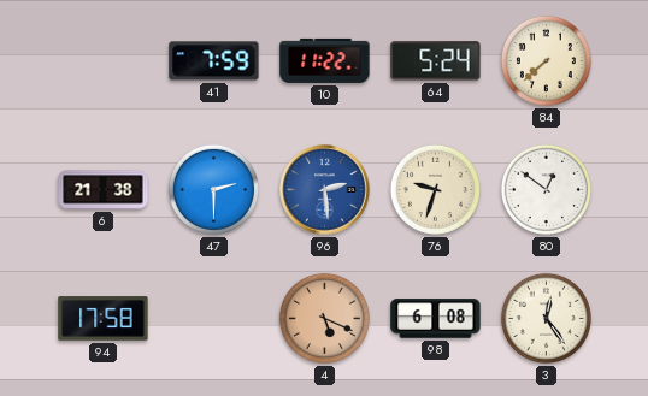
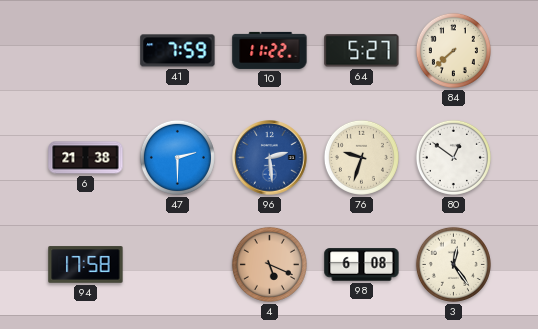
64: 5:24 -> 5:27
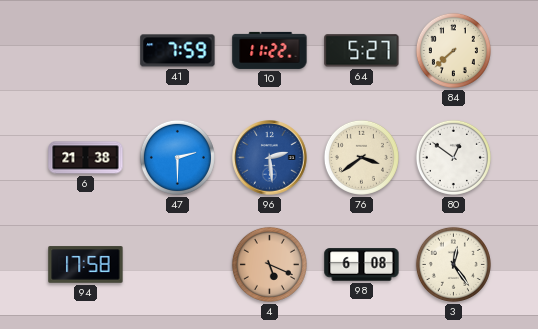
76: 9:33 -> 3:39
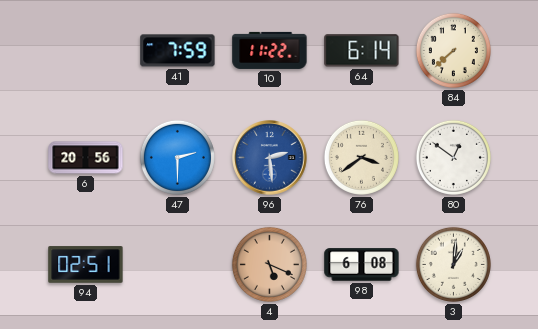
64: 5:27 -> 6:14
6: 21:38 -> 20:56
94: 17:58 -> 02:51
3: 12:24 -> 1:01
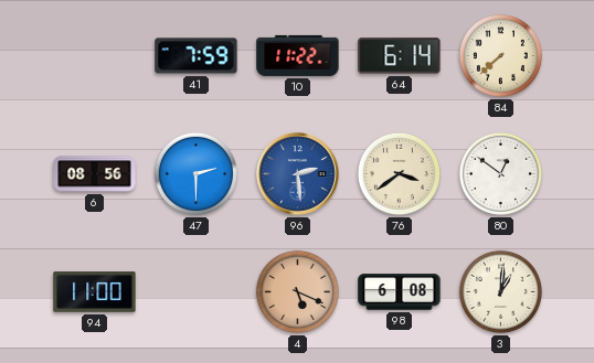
6: 20:56 -> 08:56
94: 02:51 -> 11:00
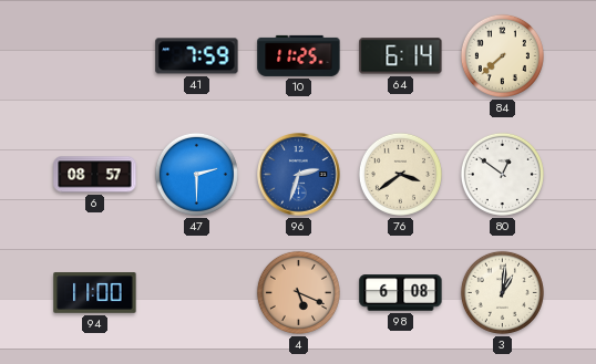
10: 11:22 -> 11:25
6: 08:56 -> 08:57
96: 2:29 -> 2:33
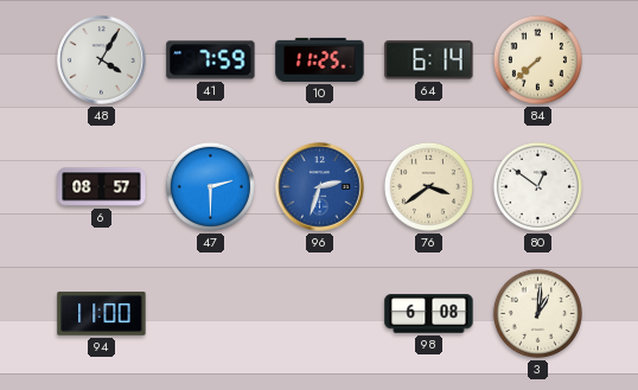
48: none -> 4:05
4: 5:19 -> none
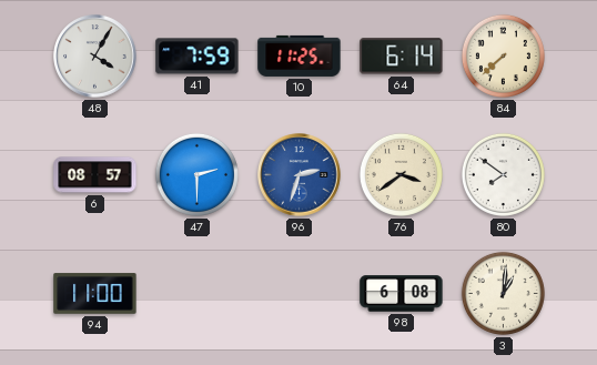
80: 12:51 -> 7:51
